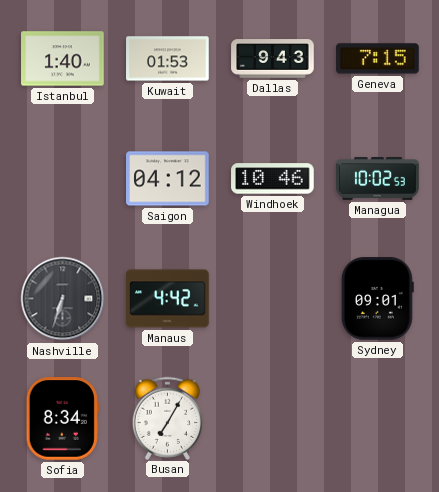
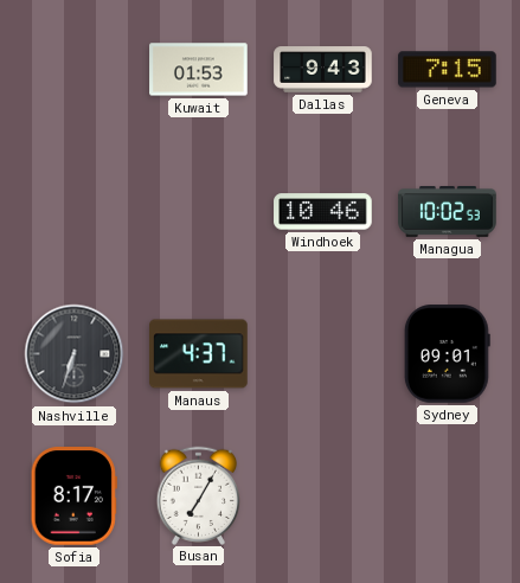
Istanbul: 1:40 -> none
Saigon: 04:12 -> none
Manaus: 4:42 -> 4:37
Sofia: 8:34 -> 8:17
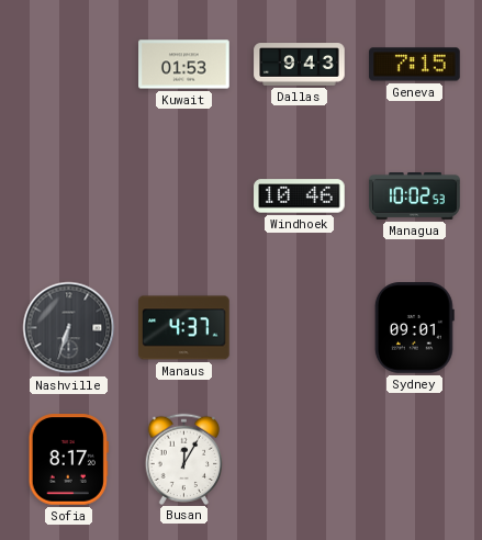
Busan: 7:05 -> 12:05
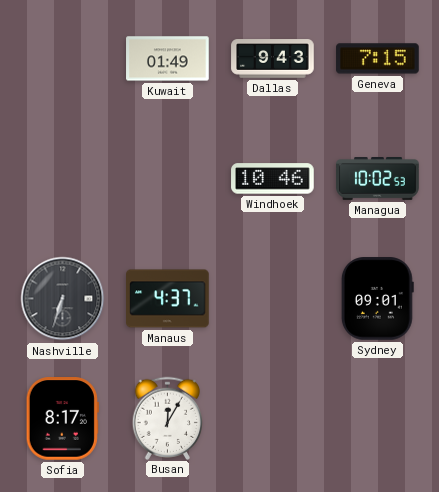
Kuwait: 01:53 -> 01:49
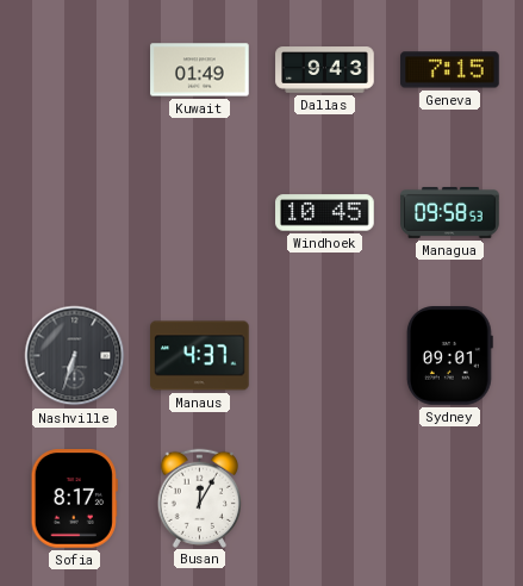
Windhoek: 10:46 -> 10:45
Managua: 10:02 -> 09:58
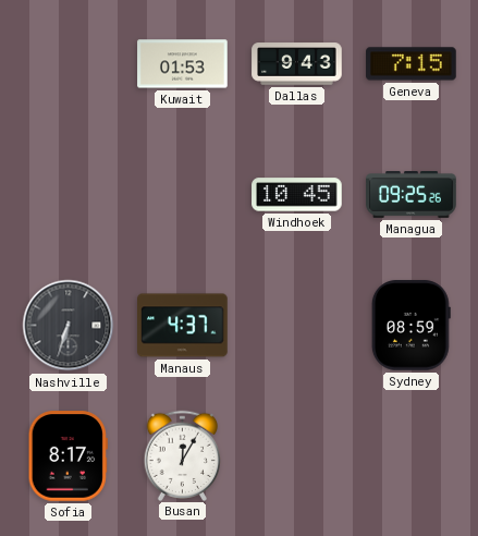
Kuwait: 01:49 -> 01:53
Managua: 09:58 -> 09:25
Sydney: 09:01 -> 08:59
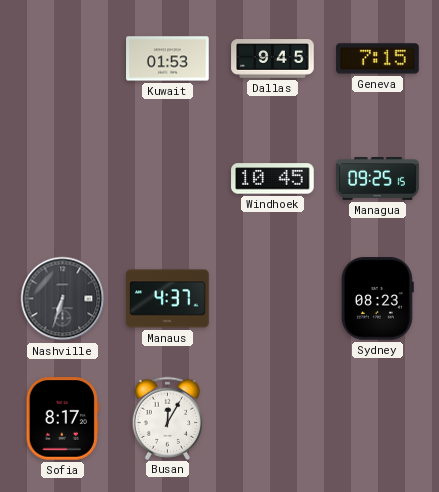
Dallas: 9:43 -> 9:45
Managua: 09:25:26 -> 09:25:15
Sydney: 08:59 -> 08:23
